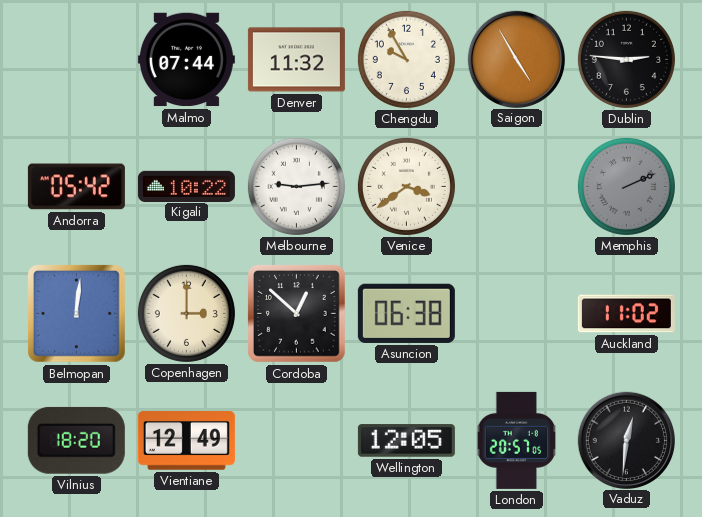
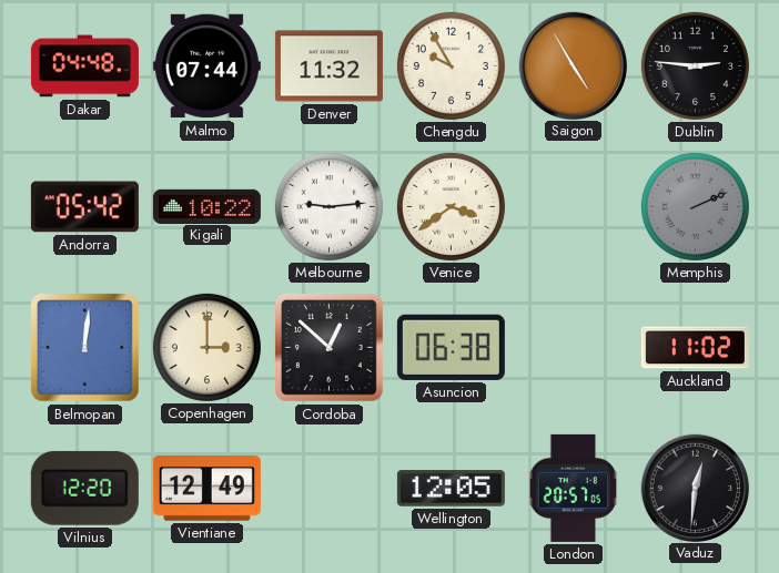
Dakar: none -> 04:48
Vilnius: 18:20 -> 12:20
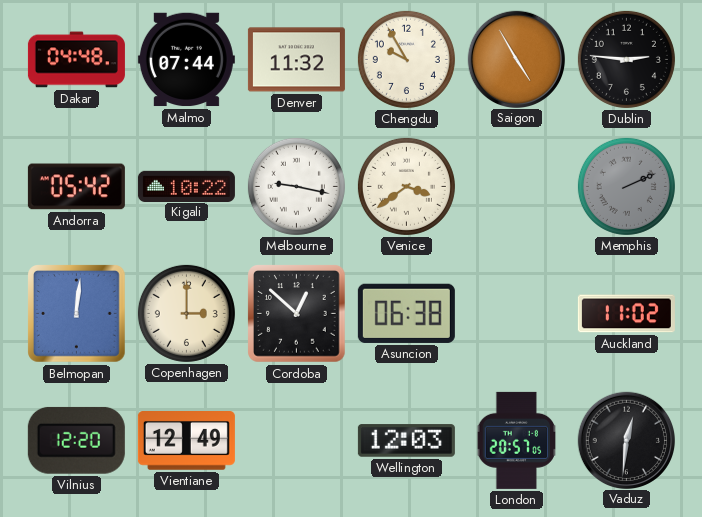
Melbourne: 9:14 -> 9:17
Wellington: 12:05 -> 12:03
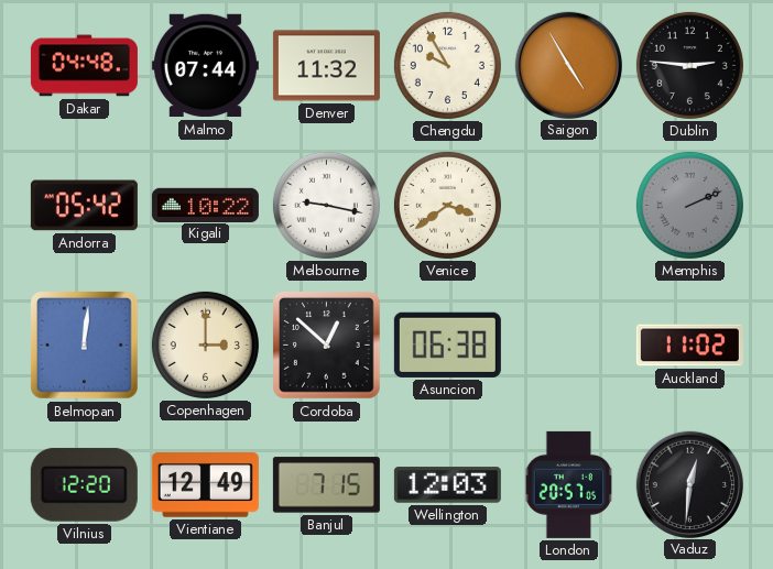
Banjul: none -> 7:15
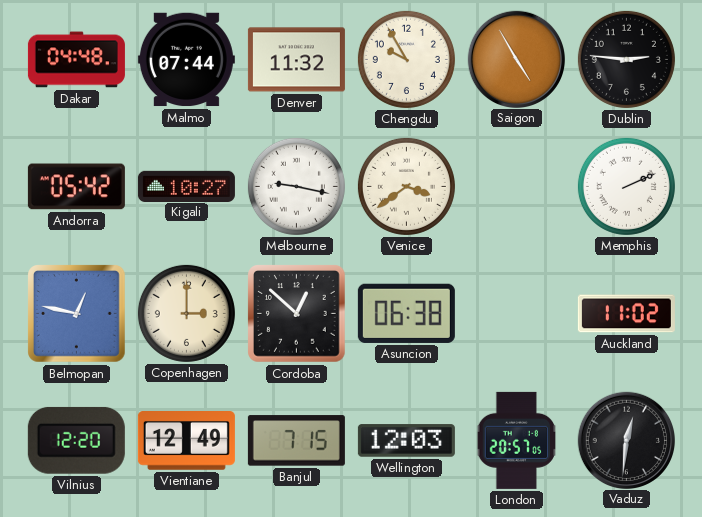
Kigali: 10:22 -> 10:27
Memphis dial: grey -> white
Belmopan: 12:01 -> 12:47
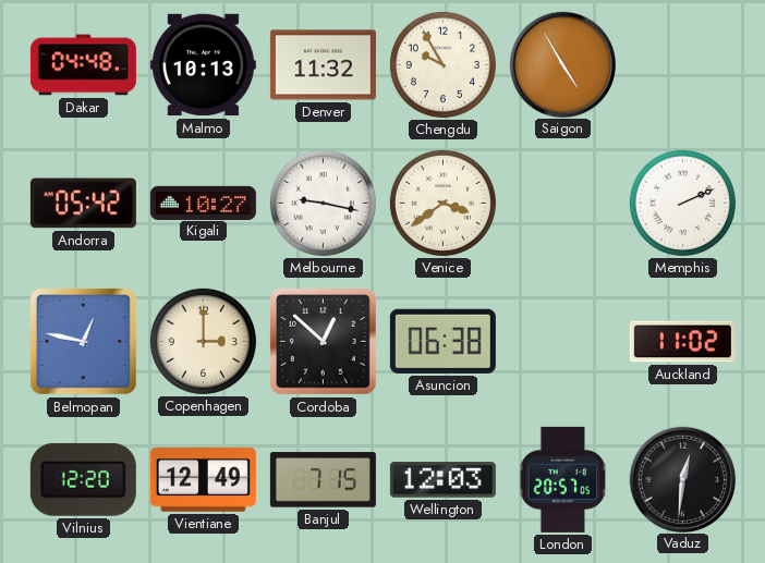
Malmo: 07:44 -> 10:13
Dublin: 2:46 -> none
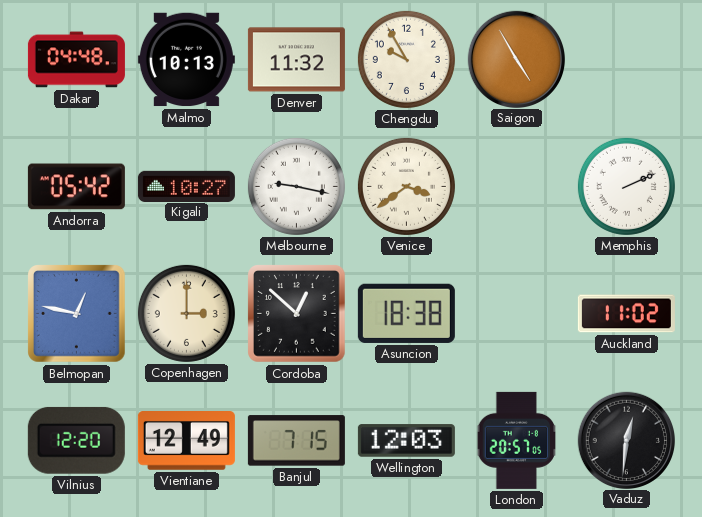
Asuncion: 06:38 -> 18:38
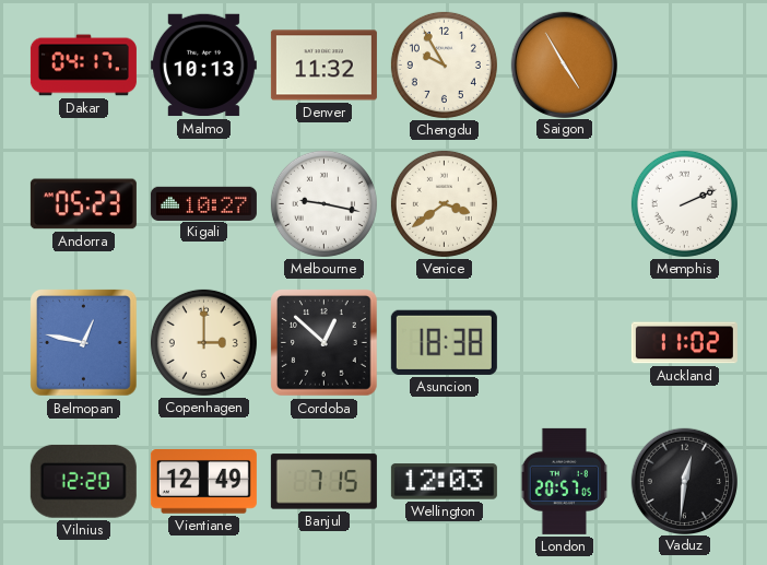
Dakar: 04:48 -> 04:17
Andorra: 05:42 -> 05:23
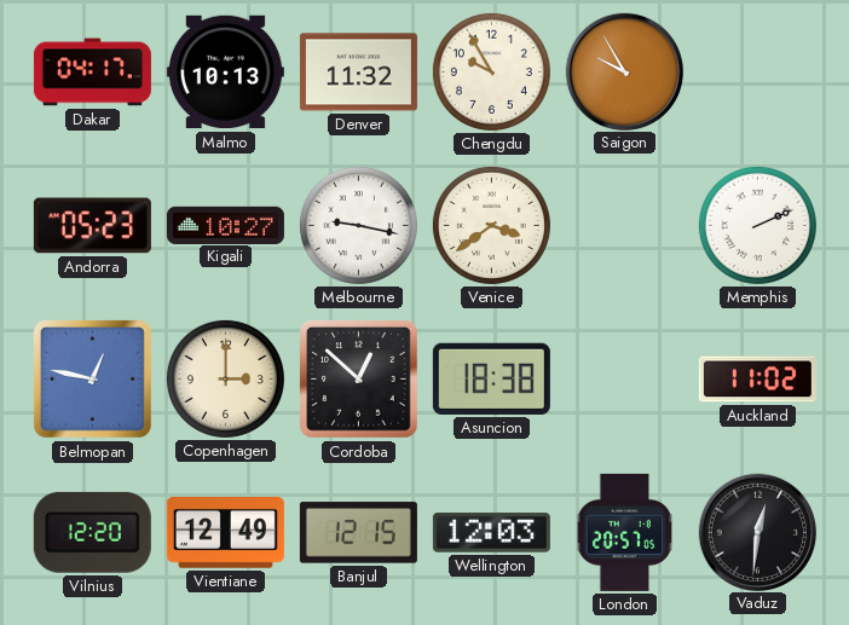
Saigon: 4:55 -> 9:55
Banjul: 7:15 -> 12:15
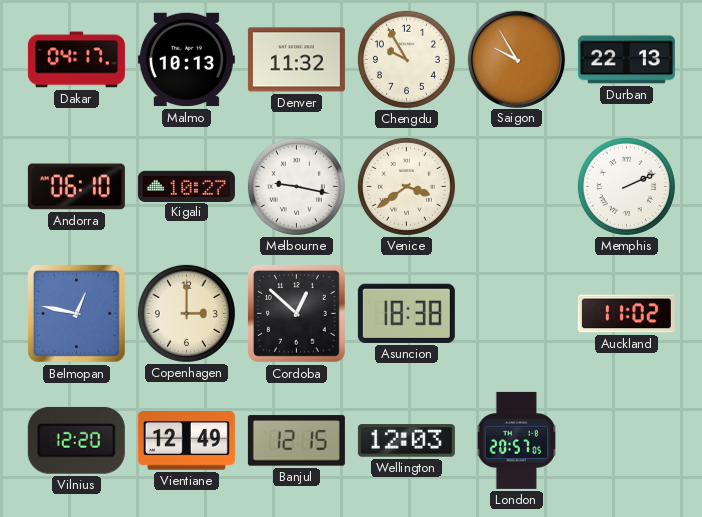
Durban: none -> 22:13
Andorra: 05:23 -> 06:10
Vaduz: 12:31 -> none
